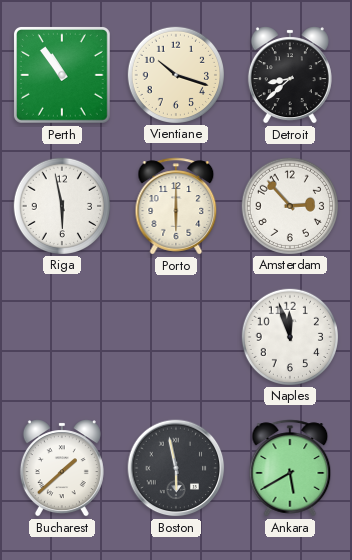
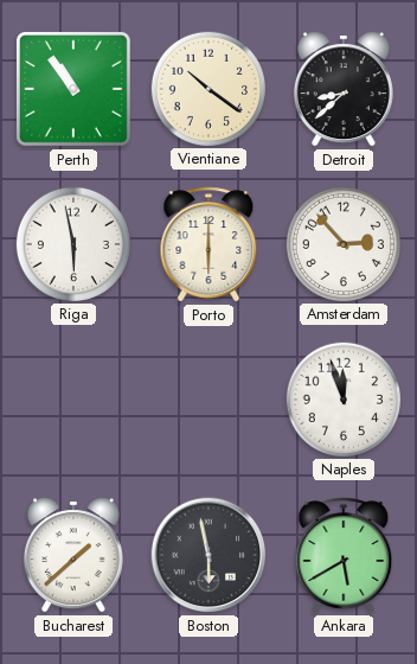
Vientiane: 10:18 -> 10:21
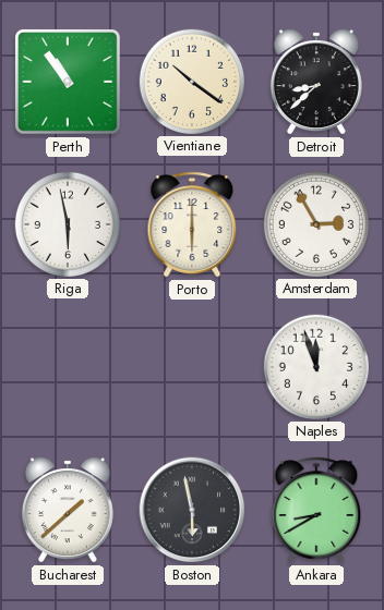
Amsterdam: 2:53 -> 2:55
Ankara: 5:40 -> 8:40
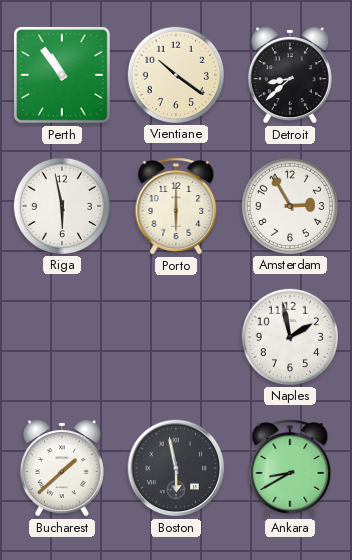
Naples: 11:57 -> 1:58
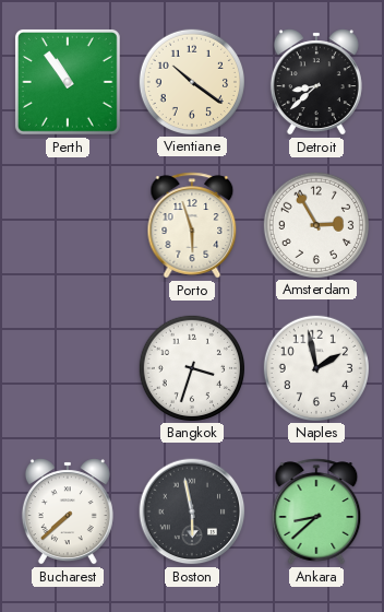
Riga: 5:58 -> none
Porto: 6:00 -> 5:57
Bangkok: none -> 3:33
Bucharest: 1:38 -> 7:38
Ankara: 8:40 -> 8:38
